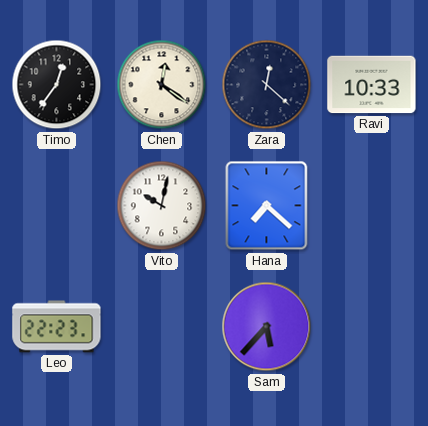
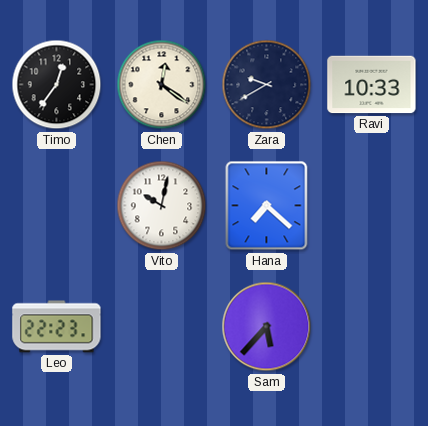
Zara: 12:22 -> 9:40
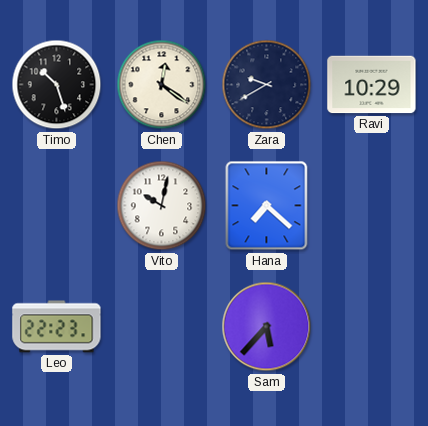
Timo: 12:36 -> 10:27
Ravi: 10:33 -> 10:29
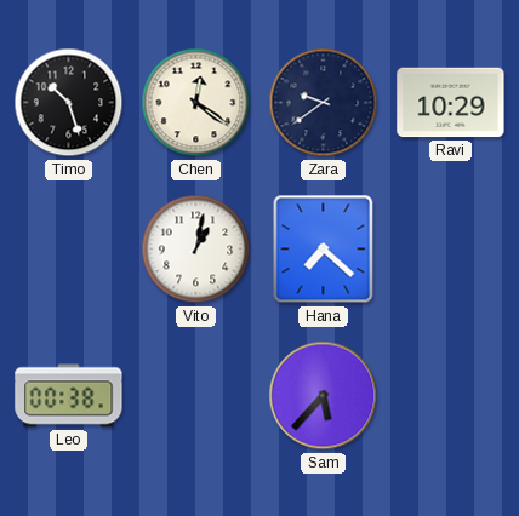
Zara: 9:40 -> 9:39
Vito: 10:02 -> 1:02
Leo: 22:23 -> 00:38
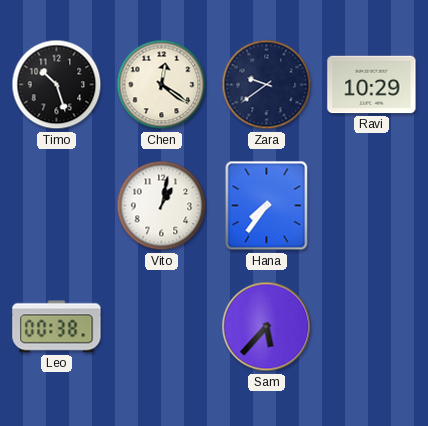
Hana: 7:22 -> 7:36
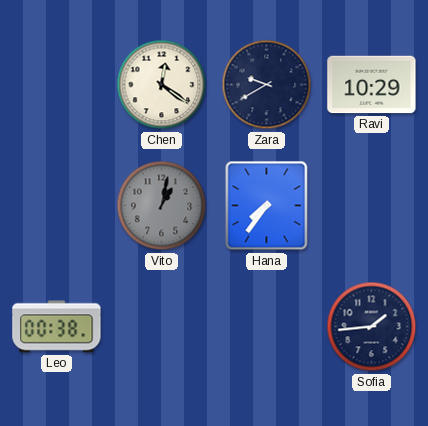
Timo: 10:27 -> none
Zara: 9:39 -> 9:40
Vito dial: white -> grey
Sam: 5:37 -> none
Sofia: none -> 1:44
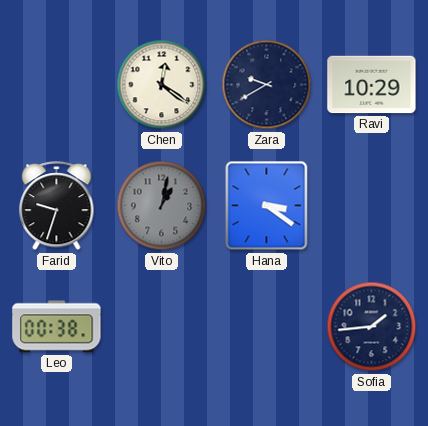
Farid: none -> 9:33
Hana: 7:36 -> 3:21
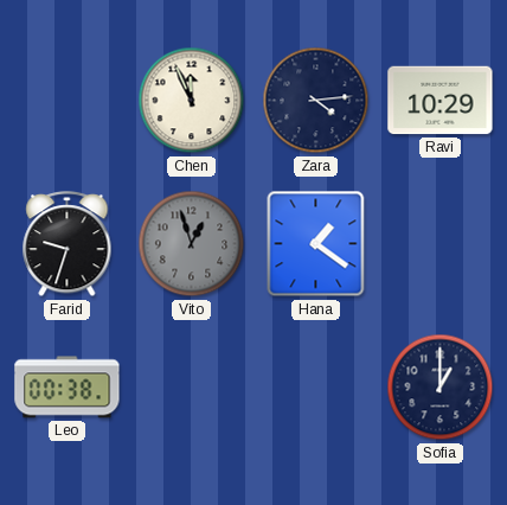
Chen: 12:21 -> 11:56
Zara: 9:40 -> 4:14
Vito: 1:02 -> 12:57
Hana: 3:21 -> 1:21
Sofia: 1:44 -> 1:00
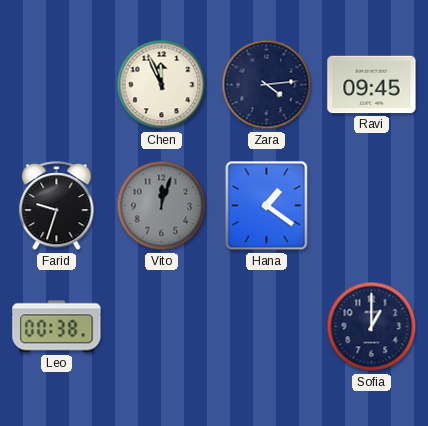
Ravi: 10:29 -> 09:45
Vito: 12:57 -> 12:03
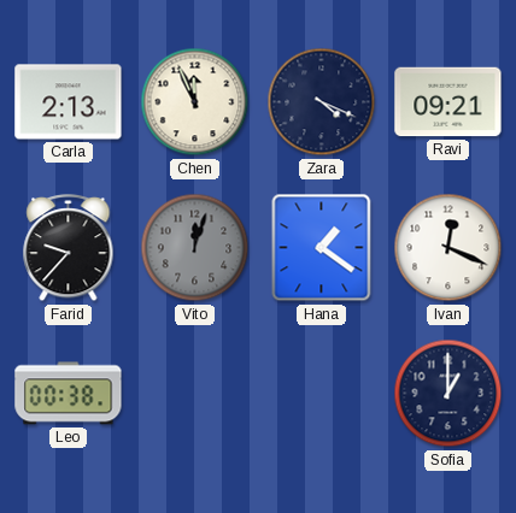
Carla: none -> 2:13
Zara: 4:14 -> 4:19
Ravi: 09:45 -> 09:21
Farid: 9:33 -> 9:37
Ivan: none -> 12:19
